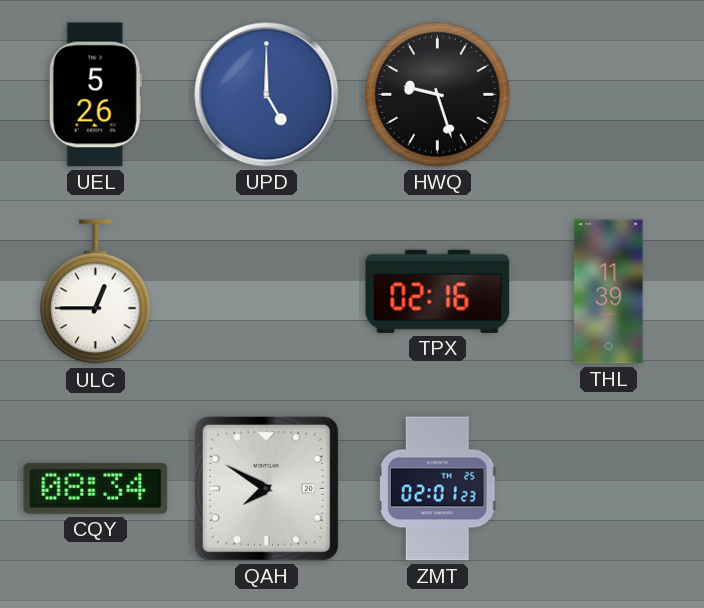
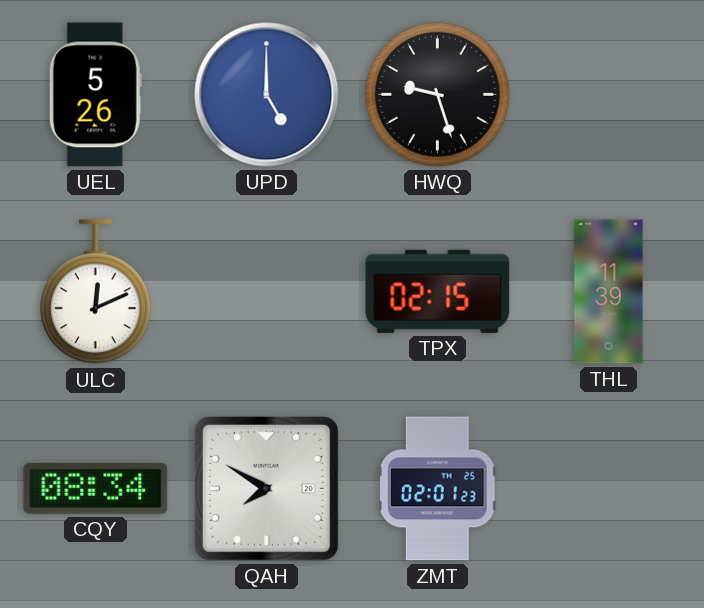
ULC: 12:45 -> 12:11
TPX: 02:16 -> 02:15
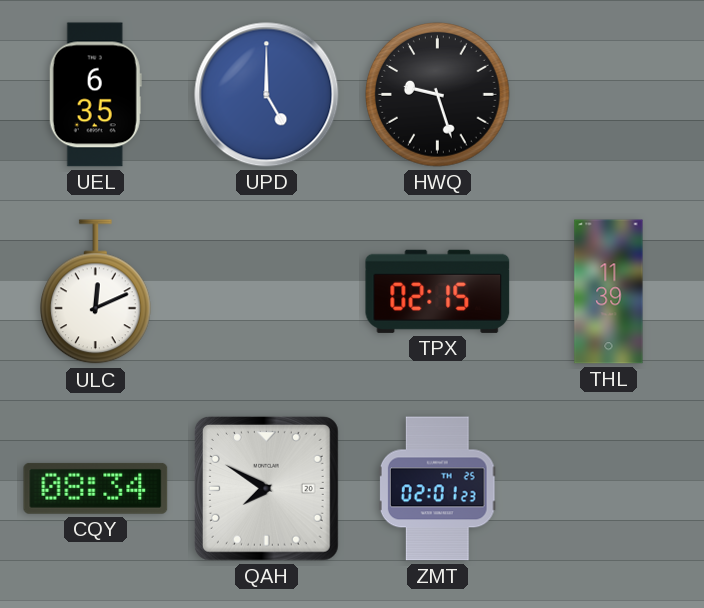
UEL: 5:26 -> 6:35
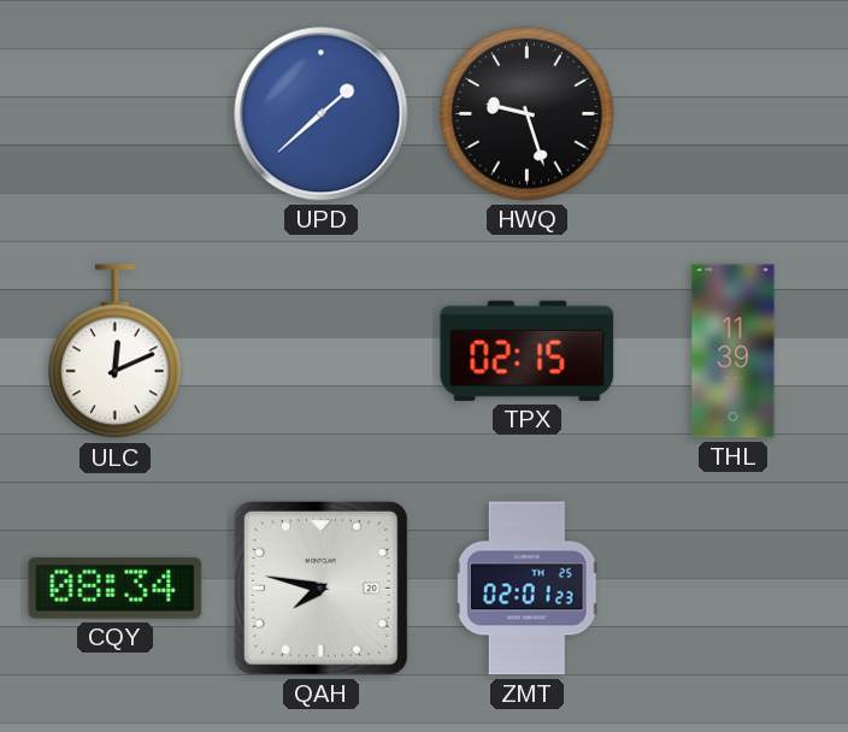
UEL: 6:35 -> none
UPD: 5:00 -> 1:38
QAH: 7:50 -> 7:47
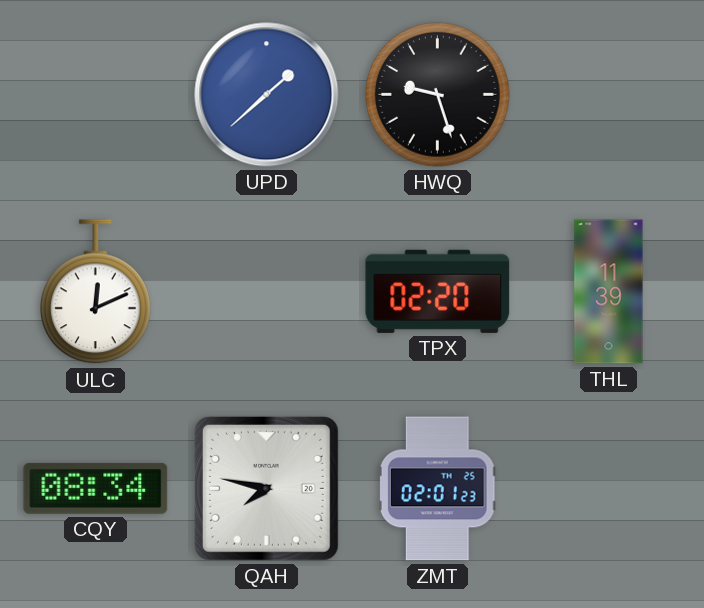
TPX: 02:15 -> 02:20
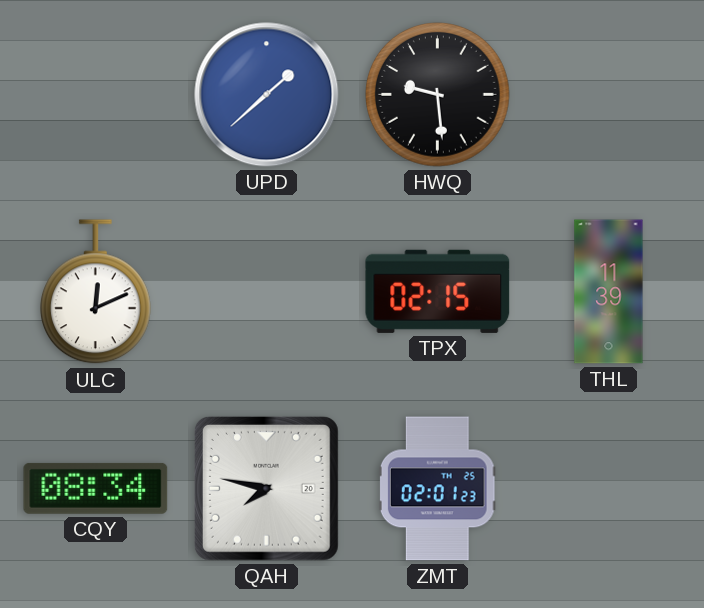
HWQ: 9:27 -> 9:29
TPX: 02:20 -> 02:15
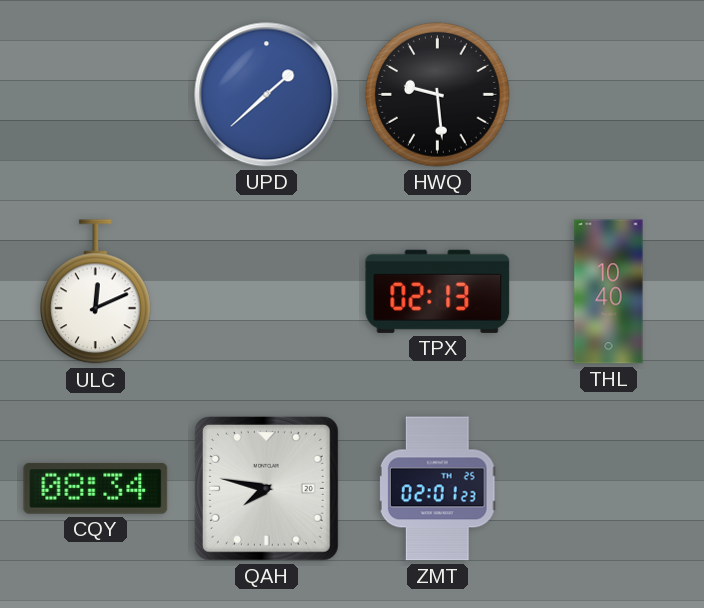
TPX: 02:15 -> 02:13
THL: 11:39 -> 10:40
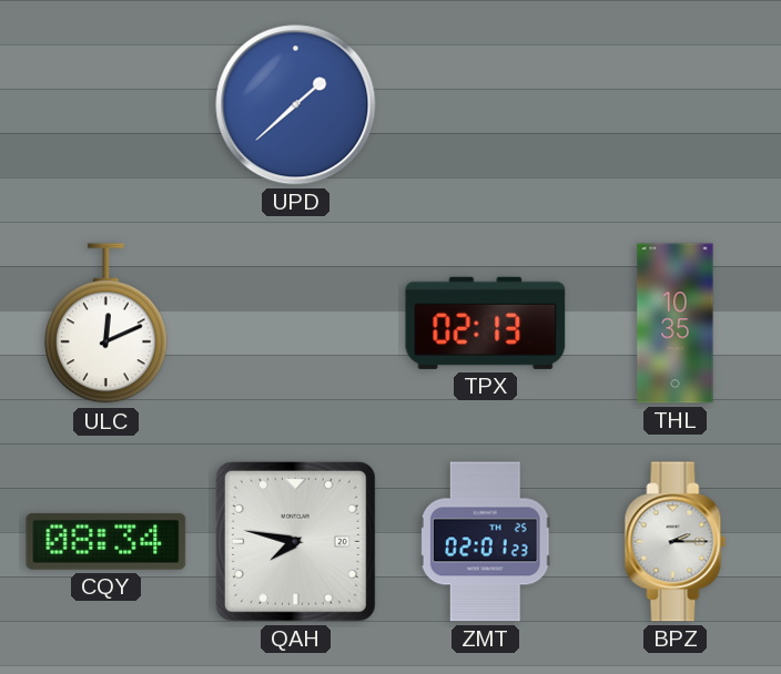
HWQ: 9:29 -> none
THL: 10:40 -> 10:35
BPZ: none -> 2:15
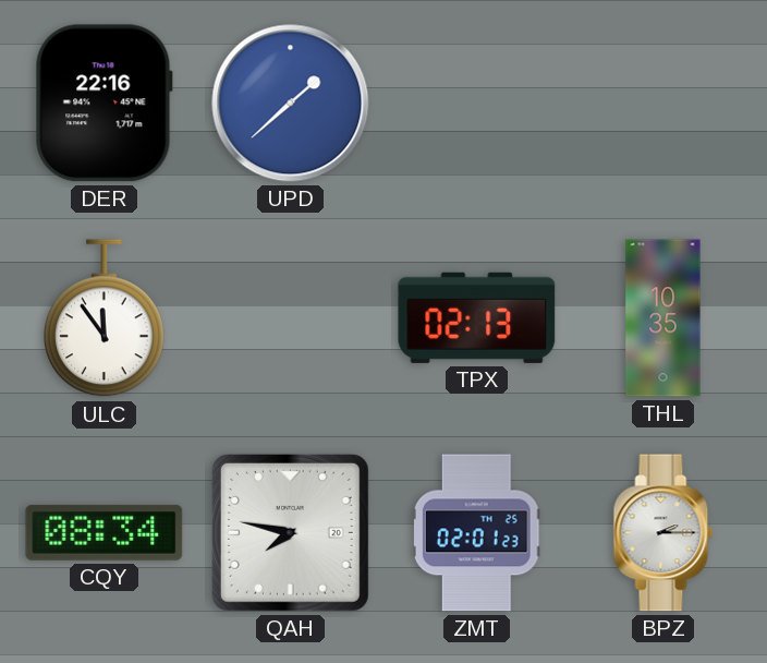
DER: none -> 22:16
ULC: 12:11 -> 11:54
